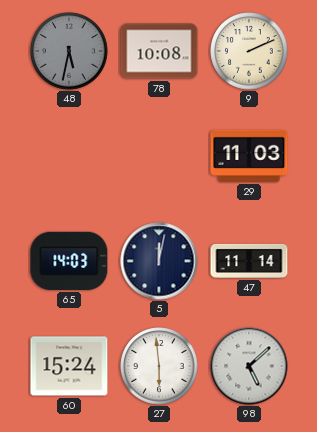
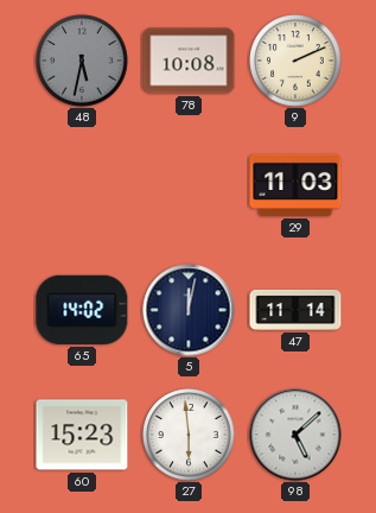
65: 14:03 -> 14:02
60: 15:24 -> 15:23
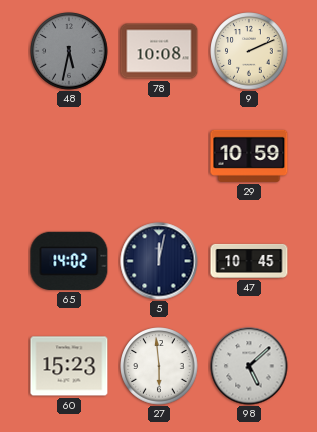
29: 11:03 -> 10:59
47: 11:14 -> 10:45
